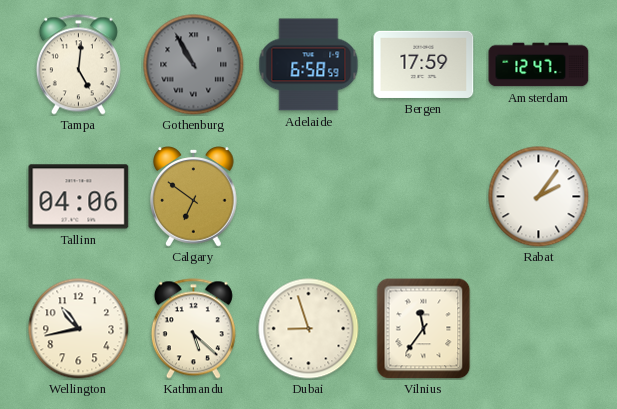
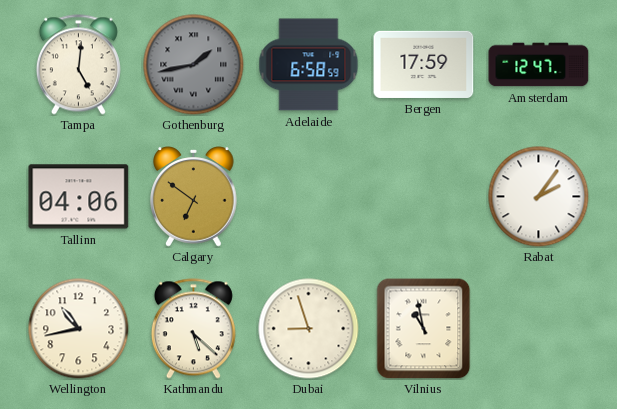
Gothenburg: 10:55 -> 1:43
Vilnius: 11:36 -> 10:58
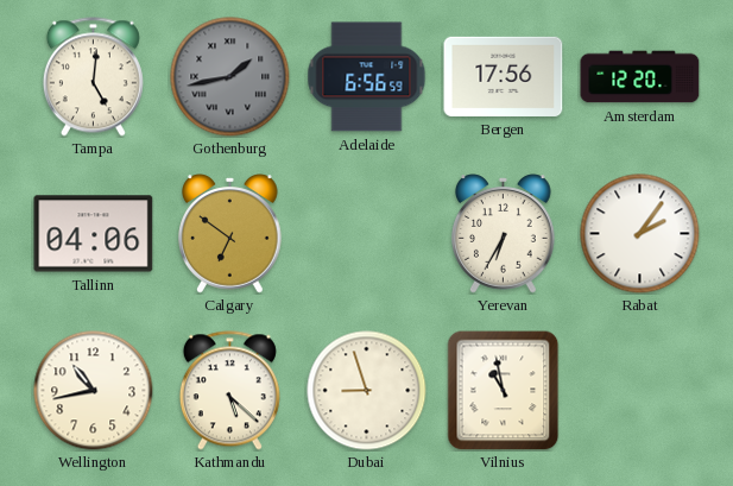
Adelaide: 6:58 -> 6:56
Bergen: 17:59 -> 17:56
Amsterdam: 12:47 -> 12:20
Yerevan: none -> 6:35
